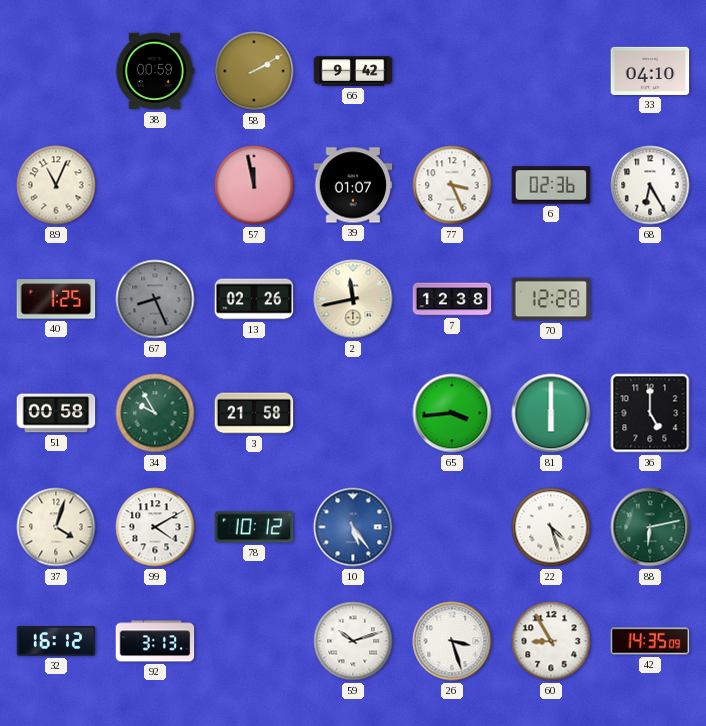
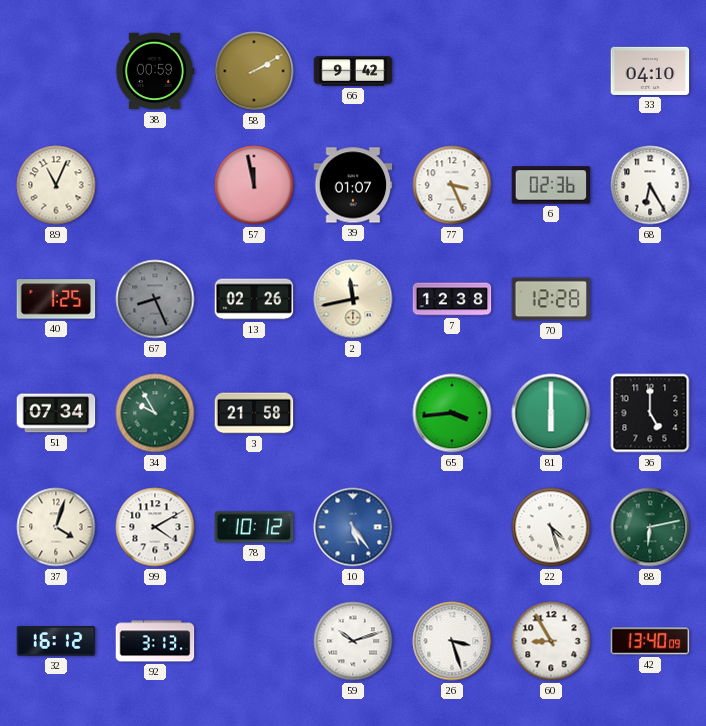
51: 00:58 -> 07:34
42: 14:35 -> 13:40
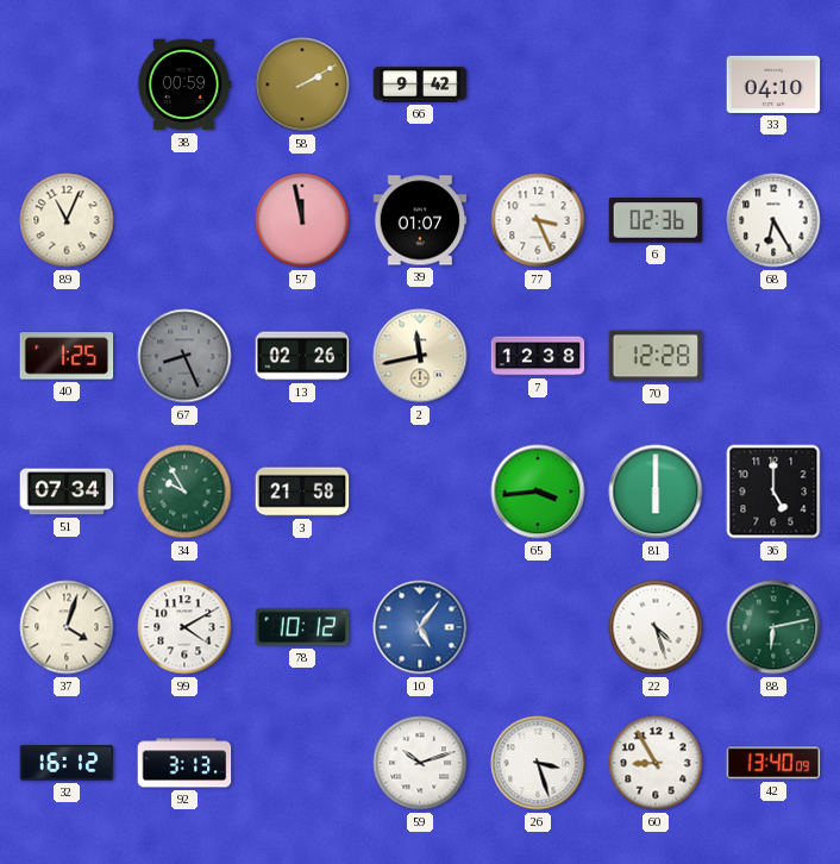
10: 5:24 -> 5:06
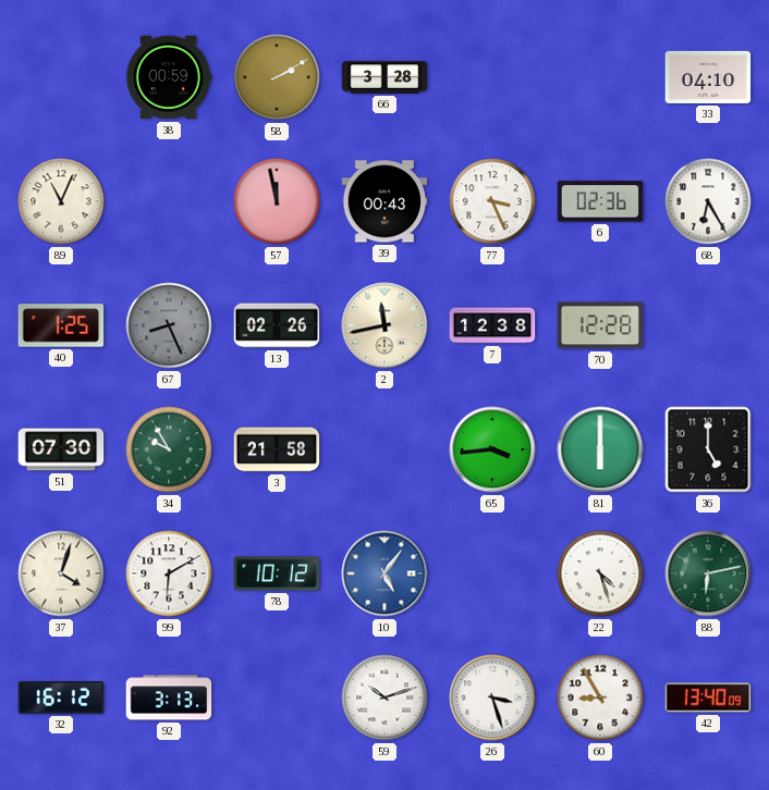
66: 9:42 -> 3:28
39: 01:07 -> 00:43
51: 07:34 -> 07:30
99: 4:10 -> 6:10
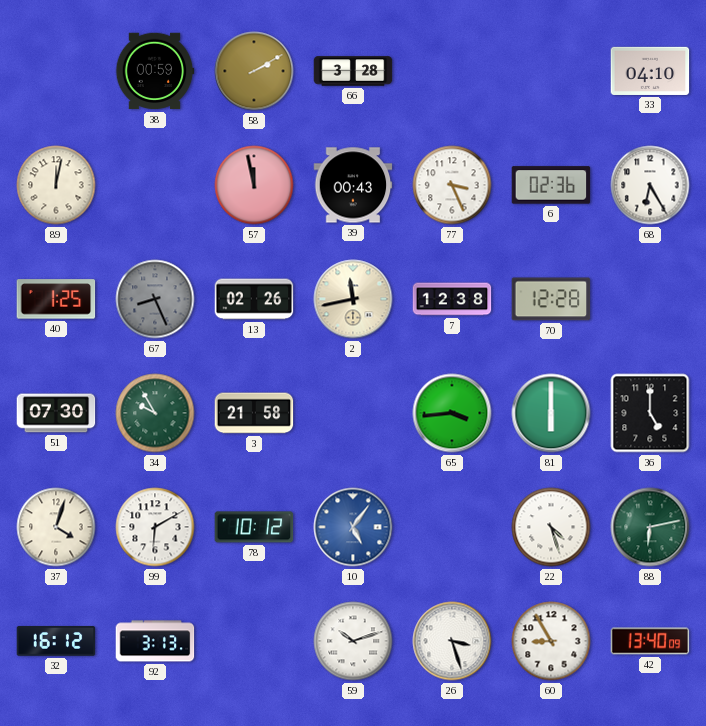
89: 11:04 -> 12:02
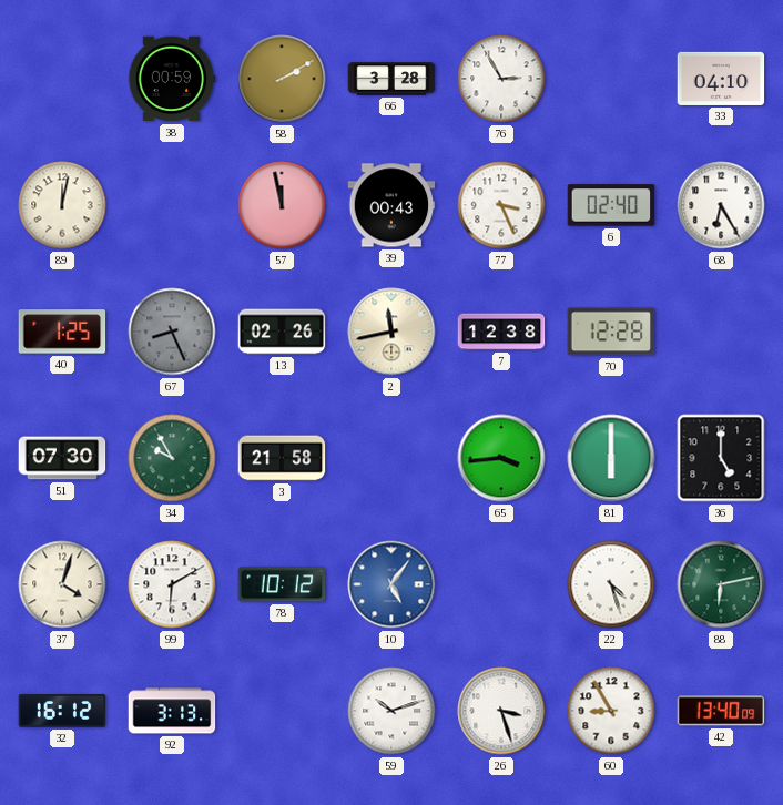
76: none -> 2:55
6: 02:36 -> 02:40
